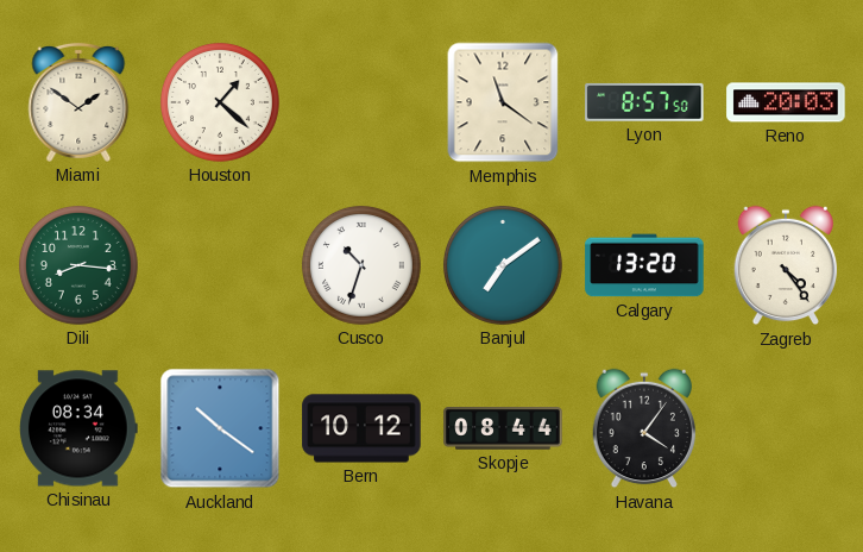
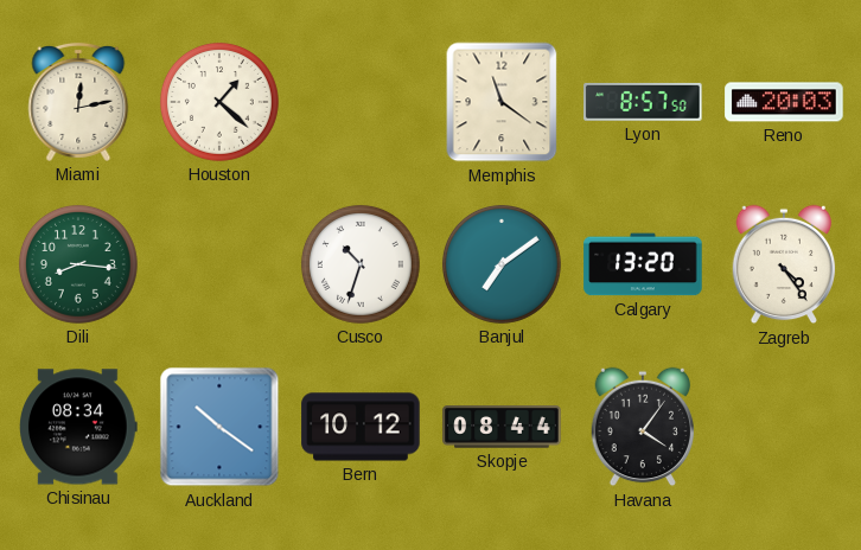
Miami: 1:51 -> 12:13
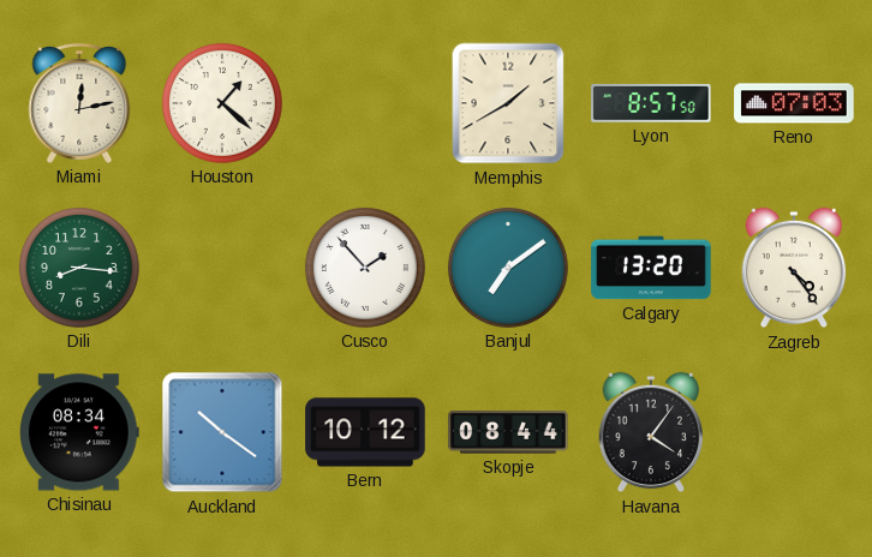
Memphis: 11:21 -> 1:40
Reno: 20:03 -> 07:03
Cusco: 10:33 -> 1:53
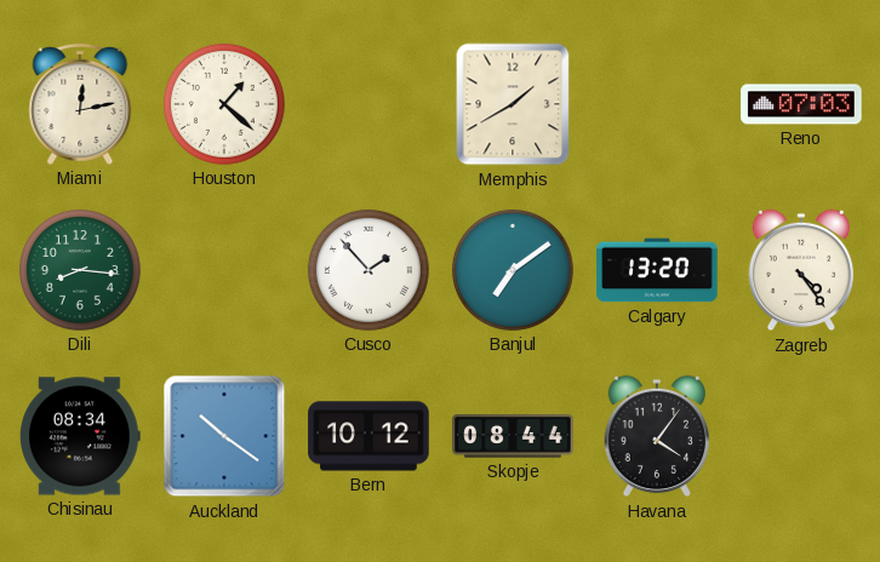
Lyon: 8:57 -> none
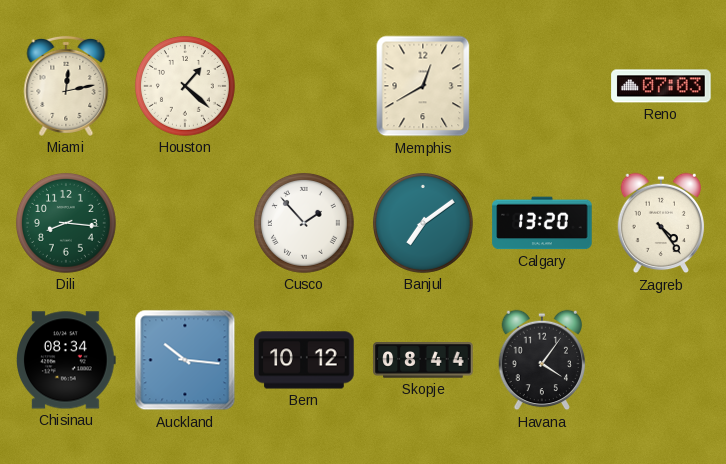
Memphis: 1:40 -> 12:40
Auckland: 10:21 -> 10:16
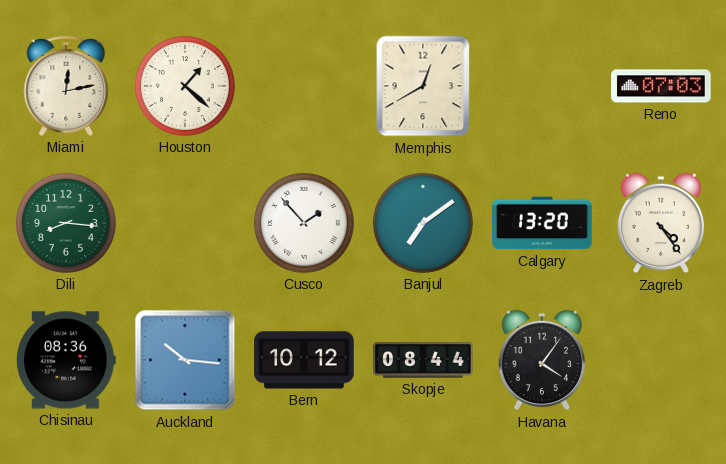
Chisinau: 08:34 -> 08:36
